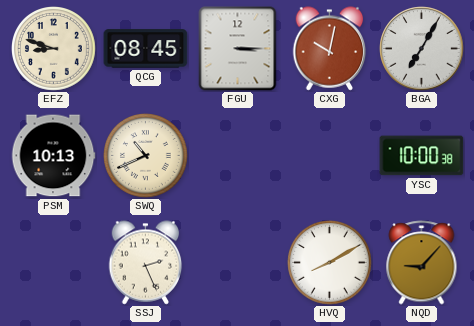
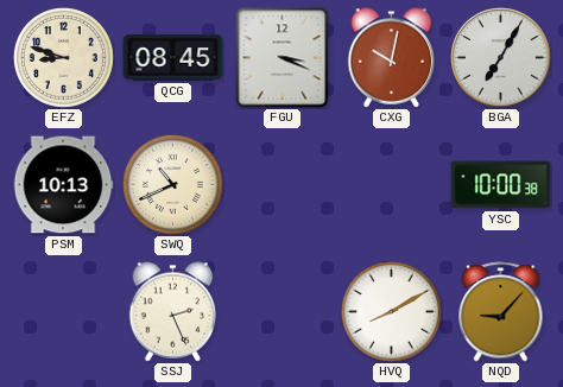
FGU: 3:15 -> 3:19
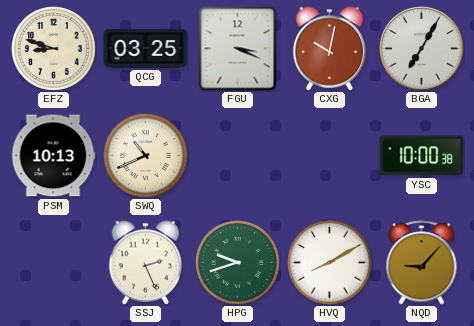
QCG: 08:45 -> 03:25
HPG: none -> 9:42
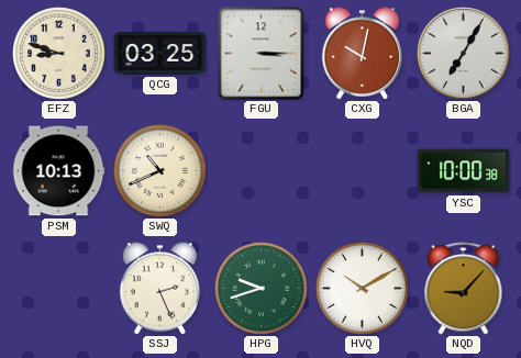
FGU: 3:19 -> 3:15
HVQ: 8:10 -> 10:10
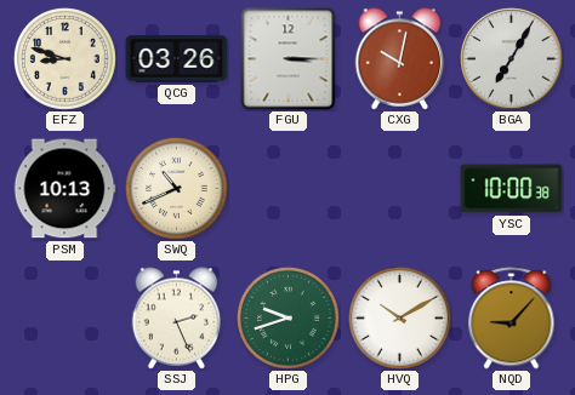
QCG: 03:25 -> 03:26
